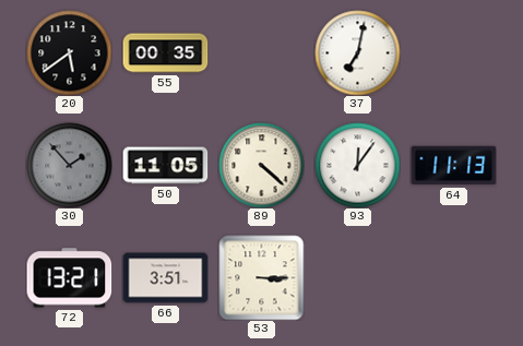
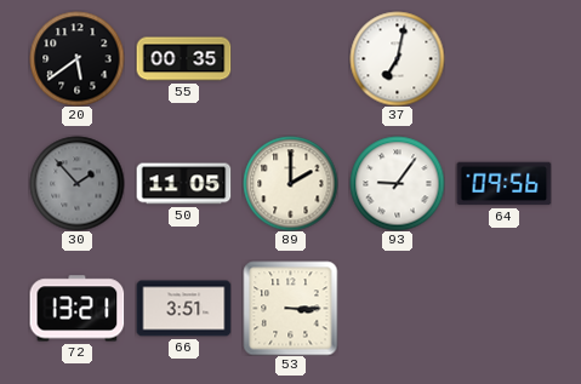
89: 4:22 -> 2:00
93: 12:06 -> 9:06
64: 11:13 -> 09:56
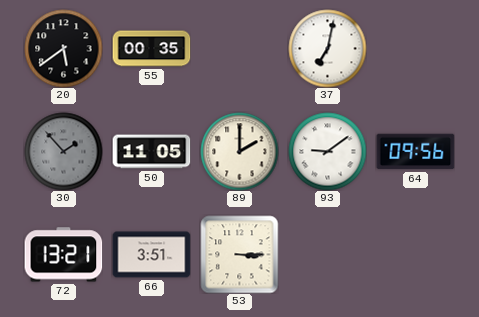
93: 9:06 -> 9:09
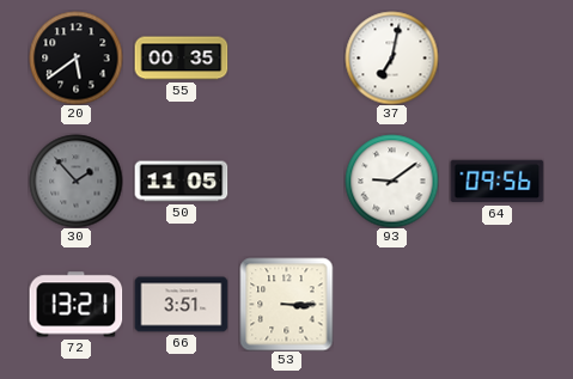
89: 2:00 -> none
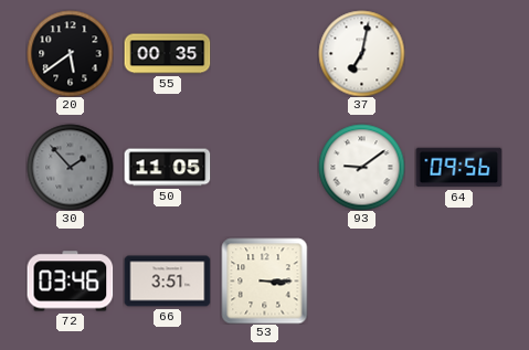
72: 13:21 -> 03:46
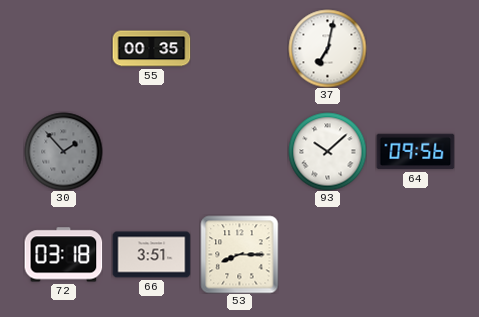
20: 5:39 -> none
50: 11:05 -> none
93: 9:09 -> 10:08
72: 03:46 -> 03:18
53: 3:15 -> 8:15
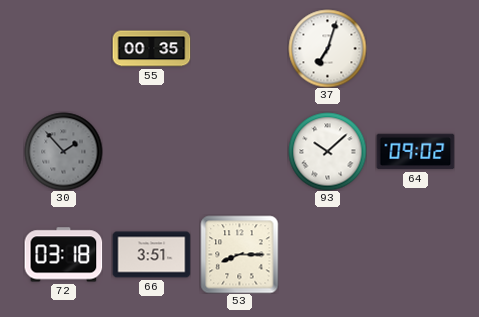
37: 7:02 -> 7:03
64: 09:56 -> 09:02
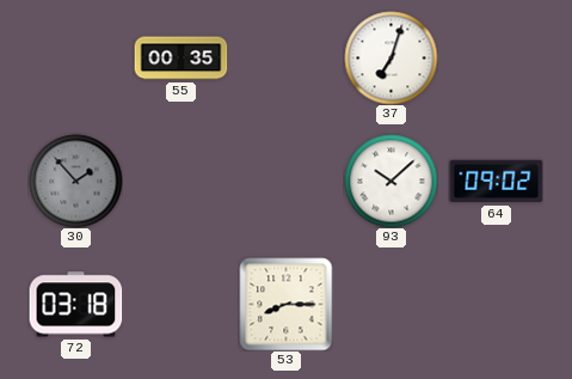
66: 3:51 -> none
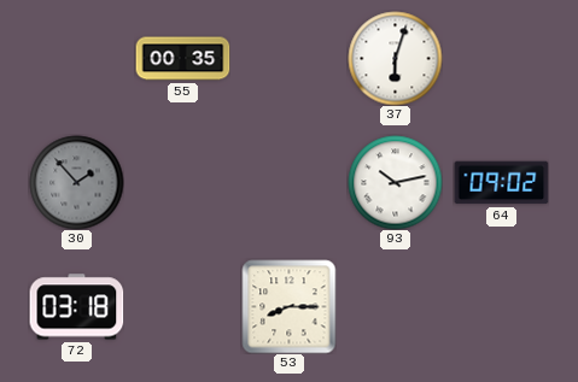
37: 7:03 -> 6:03
93: 10:08 -> 10:13
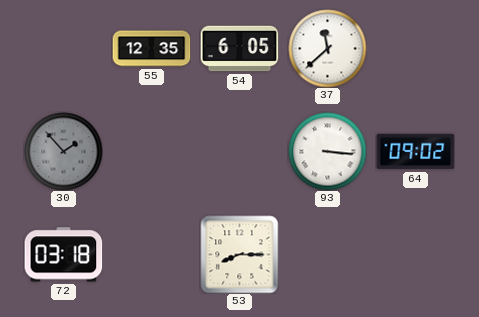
55: 00:35 -> 12:35
54: none -> 6:05
37: 6:03 -> 11:38
93: 10:13 -> 3:16
